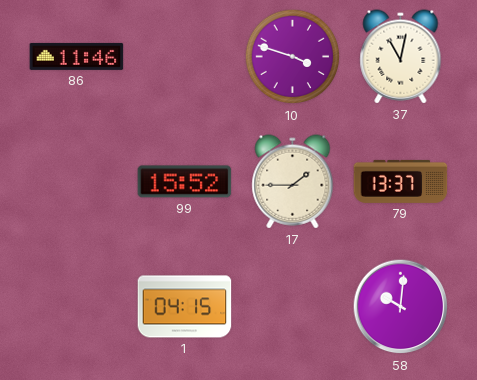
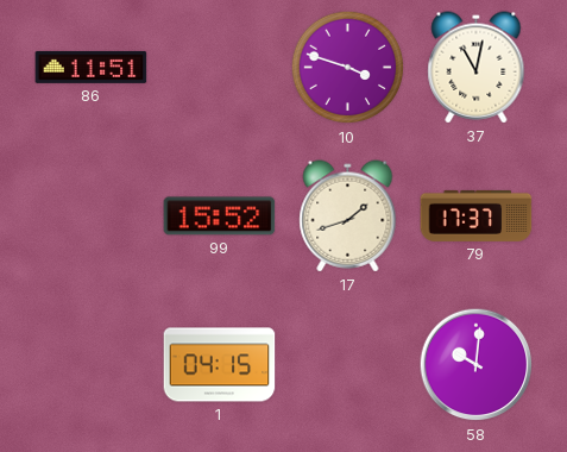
86: 11:46 -> 11:51
17: 1:45 -> 1:42
79: 13:37 -> 17:37
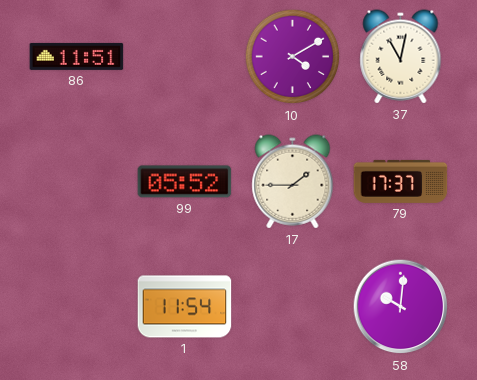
10: 3:48 -> 4:10
99: 15:52 -> 05:52
17: 1:42 -> 1:45
1: 04:15 -> 11:54
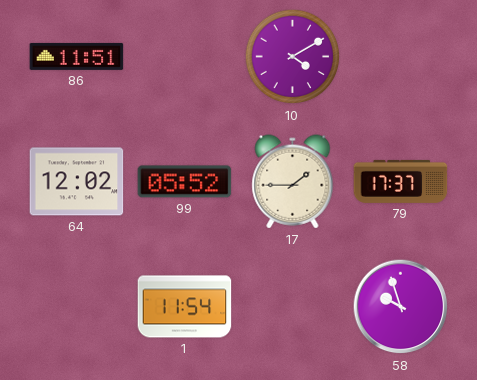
37: 11:02 -> none
64: none -> 12:02
58: 10:01 -> 9:57
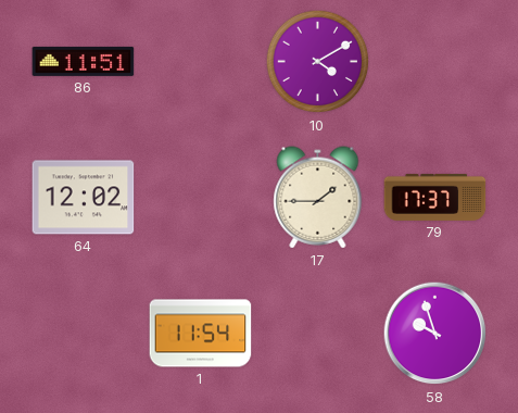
99: 05:52 -> none
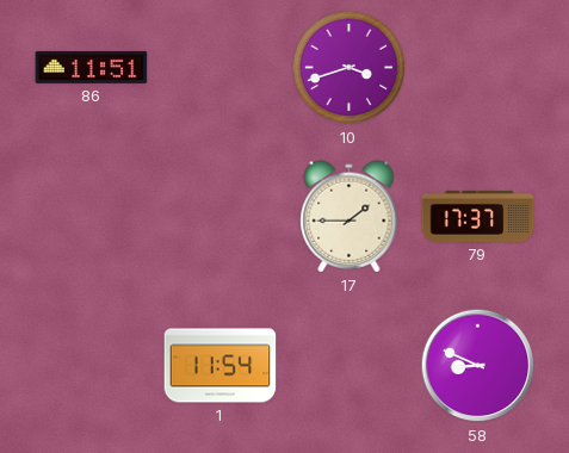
10: 4:10 -> 3:42
64: 12:02 -> none
58: 9:57 -> 8:49
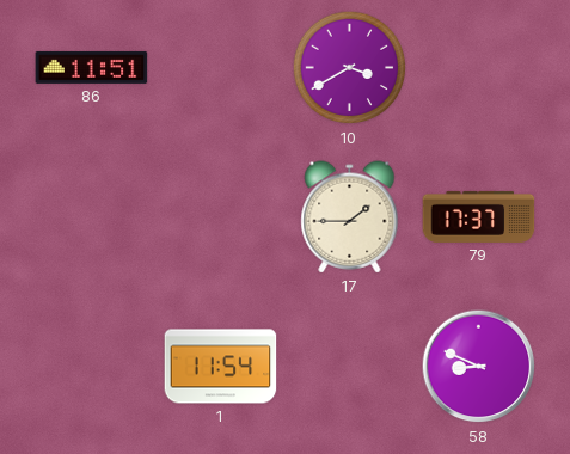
10: 3:42 -> 3:40
